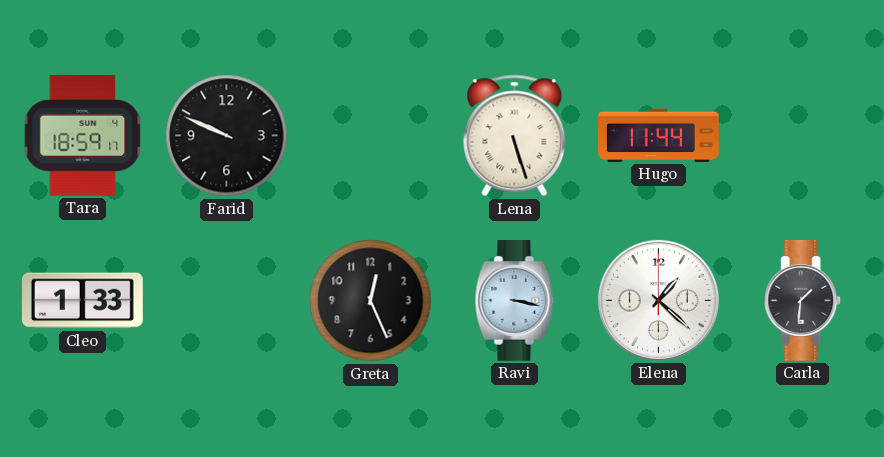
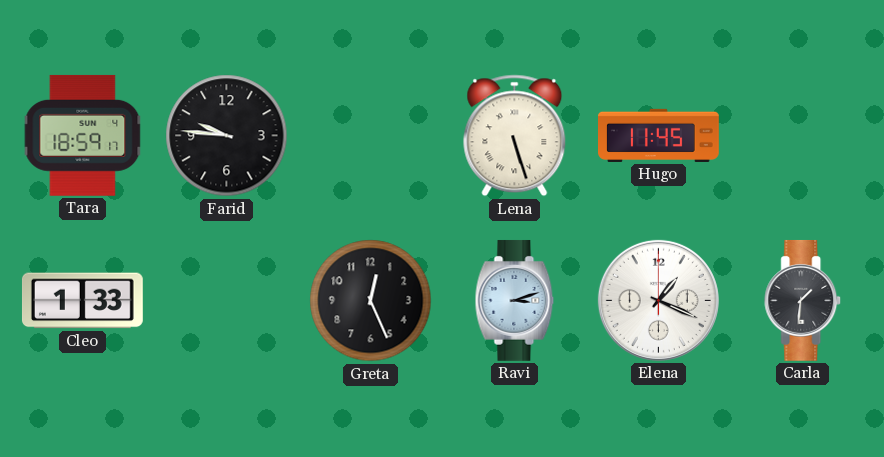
Farid: 9:49 -> 9:46
Hugo: 11:44 -> 11:45
Ravi: 3:17 -> 3:12
Elena: 1:22 -> 1:19
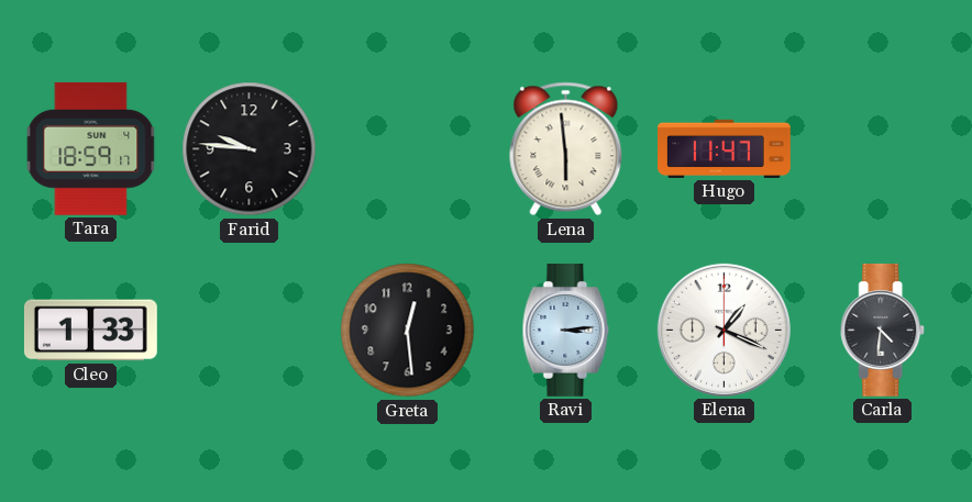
Lena: 5:27 -> 5:59
Hugo: 11:45 -> 11:47
Greta: 12:26 -> 12:29
Ravi: 3:12 -> 3:14
Carla: 1:31 -> 4:31
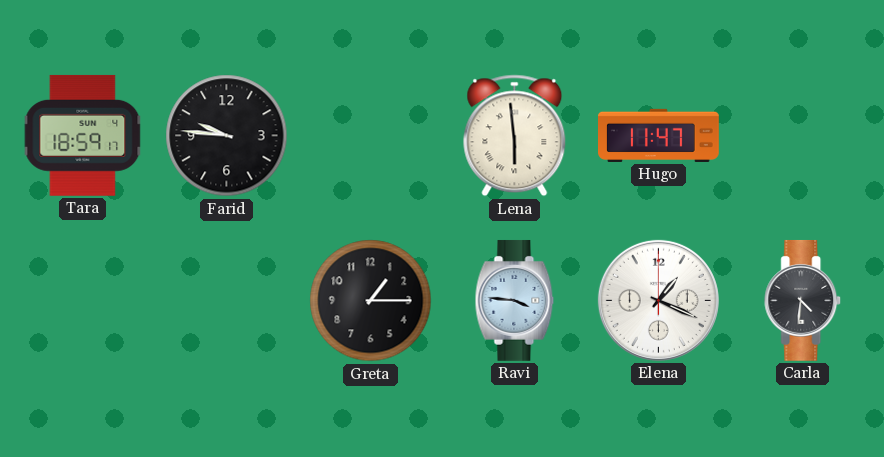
Cleo: 1:33 -> none
Greta: 12:29 -> 1:15
Ravi: 3:14 -> 3:46
